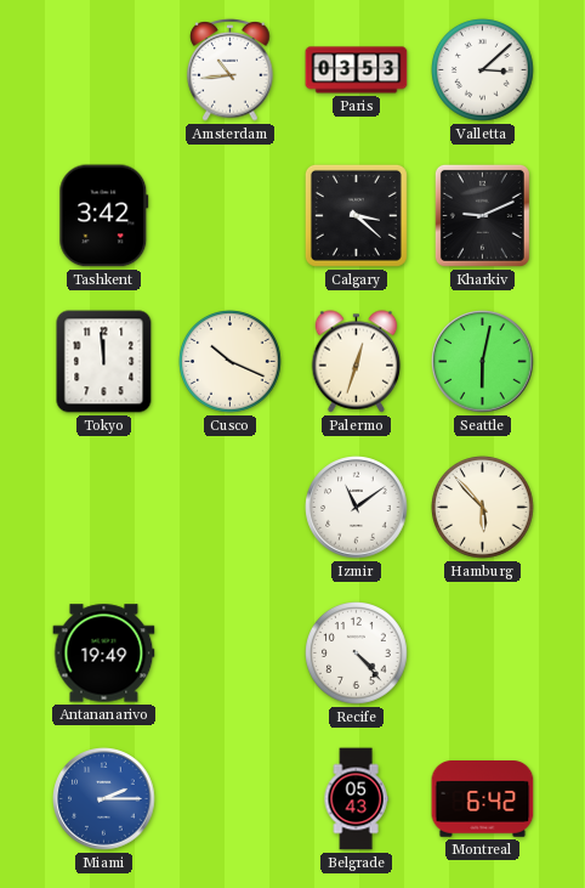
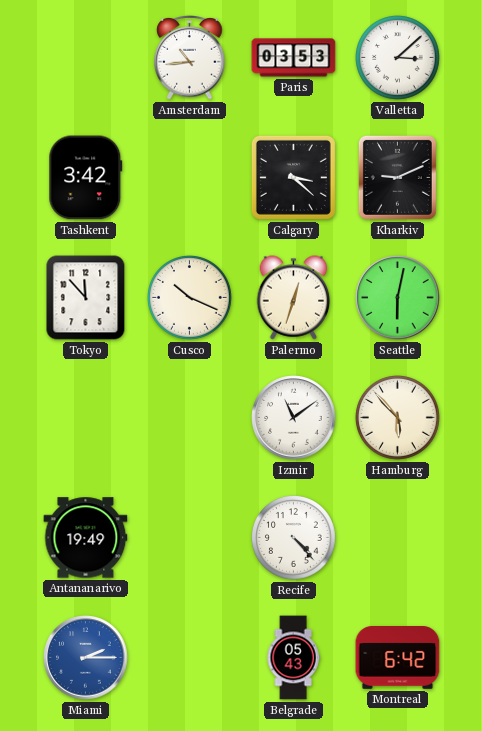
Tokyo: 11:59 -> 11:53
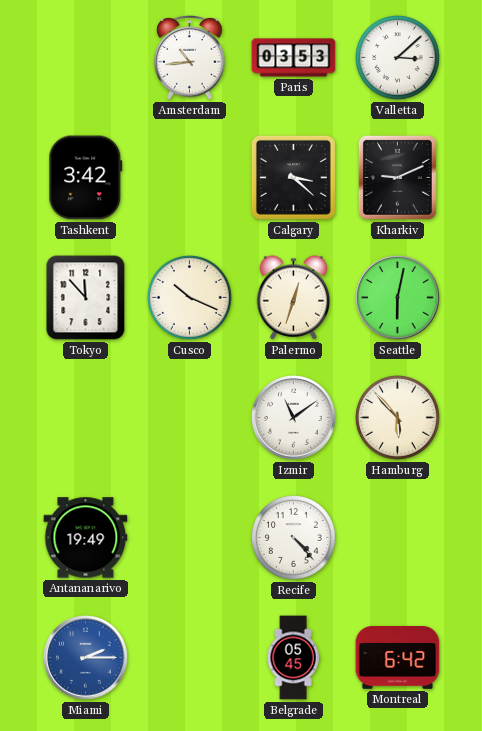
Belgrade: 05:43 -> 05:45
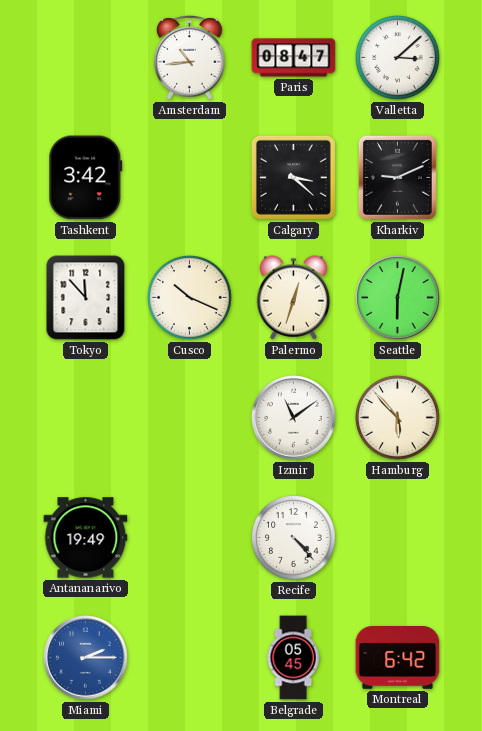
Paris: 03:53 -> 08:47
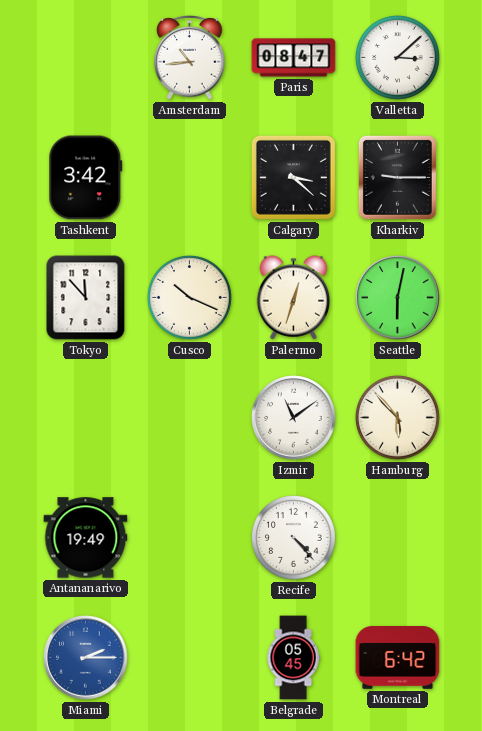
Kharkiv: 9:11 -> 9:15
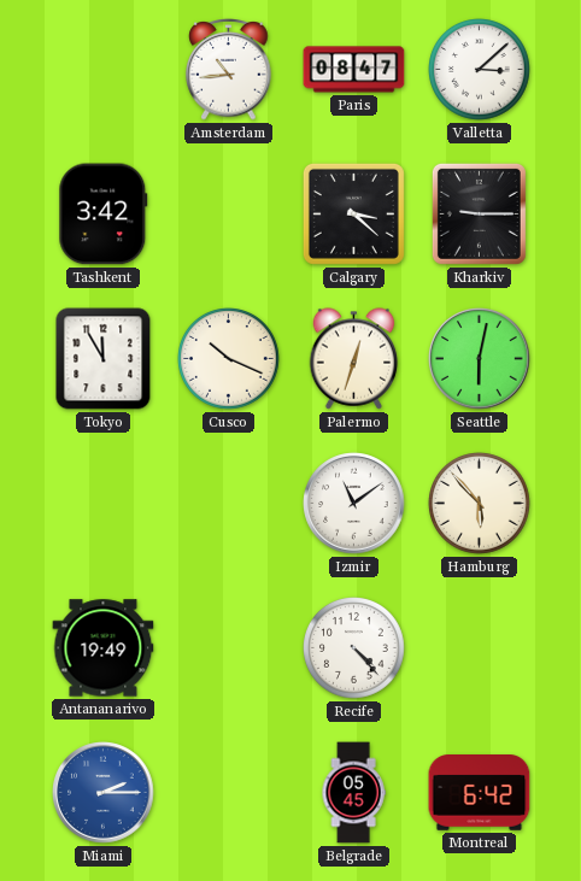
Tokyo: 11:53 -> 11:55
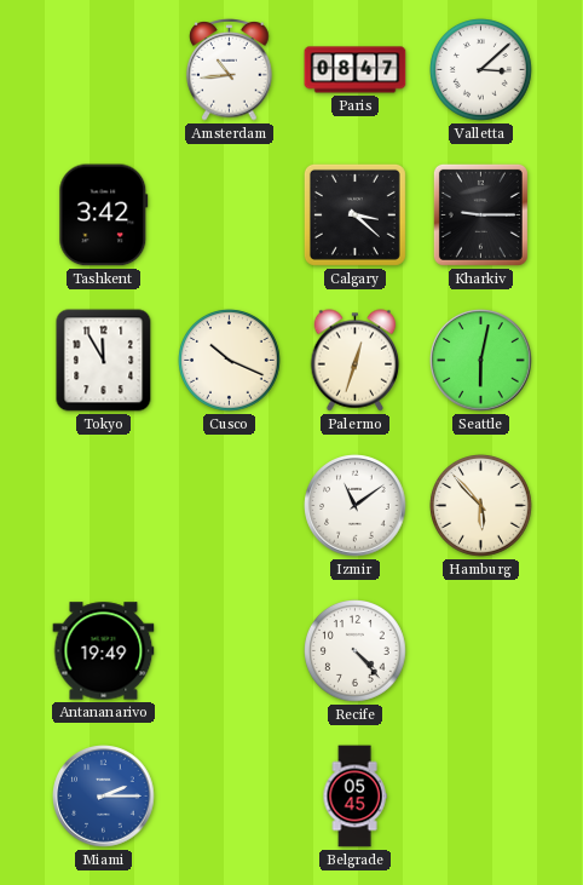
Montreal: 6:42 -> none
